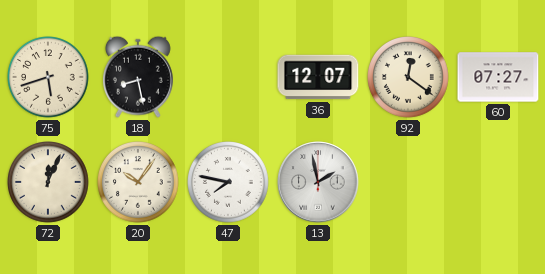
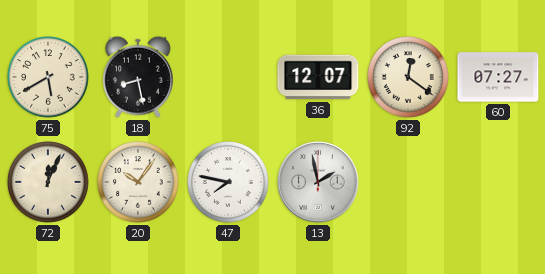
75: 5:42 -> 5:40
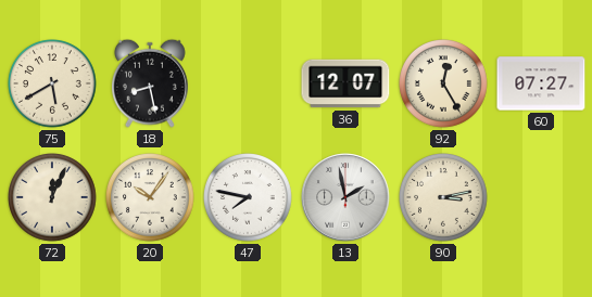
92: 12:21 -> 12:25
90: none -> 3:13
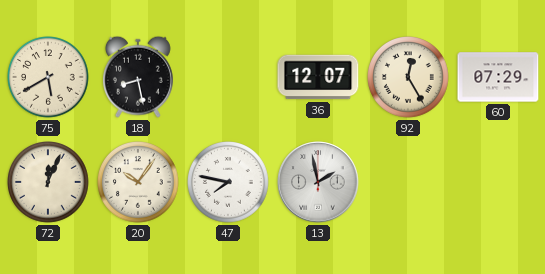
60: 07:27 -> 07:29
90: 3:13 -> none
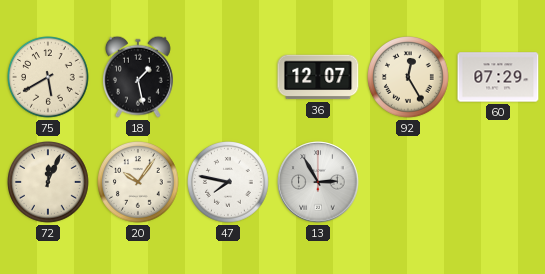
18: 8:28 -> 1:28
13: 1:58 -> 2:55
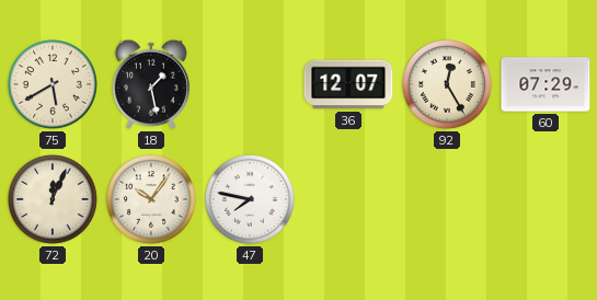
13: 2:55 -> none
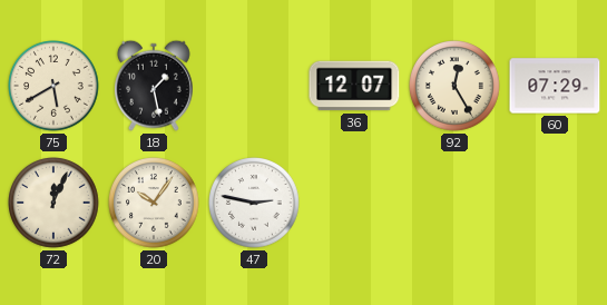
47: 7:47 -> 2:47
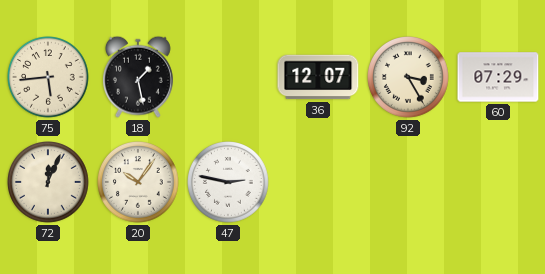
75: 5:40 -> 5:44
92: 12:25 -> 3:25
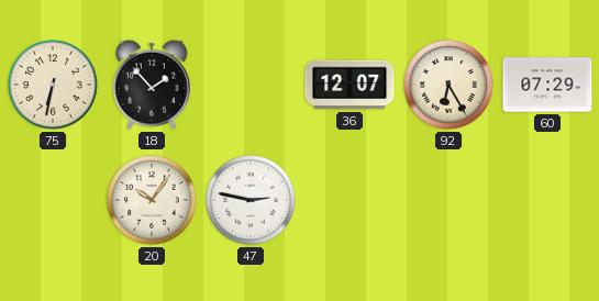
75: 5:44 -> 6:32
18: 1:28 -> 1:53
92: 3:25 -> 6:25
72: 12:04 -> none
